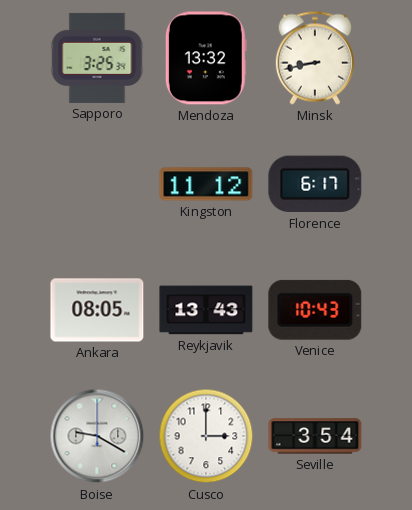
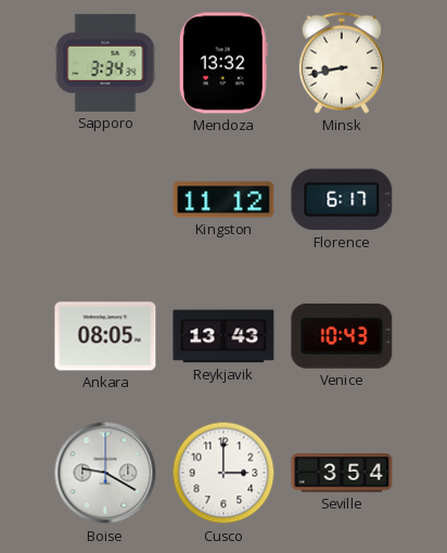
Sapporo: 3:25 -> 3:34
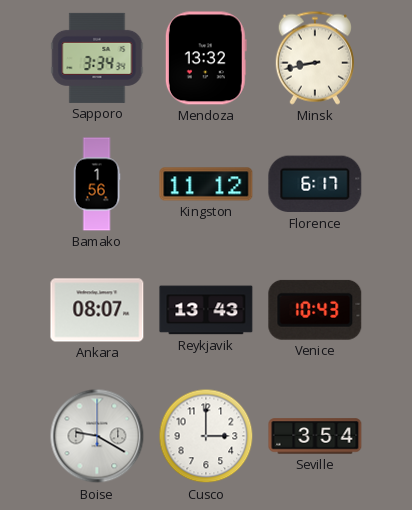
Bamako: none -> 1:56
Ankara: 08:05 -> 08:07
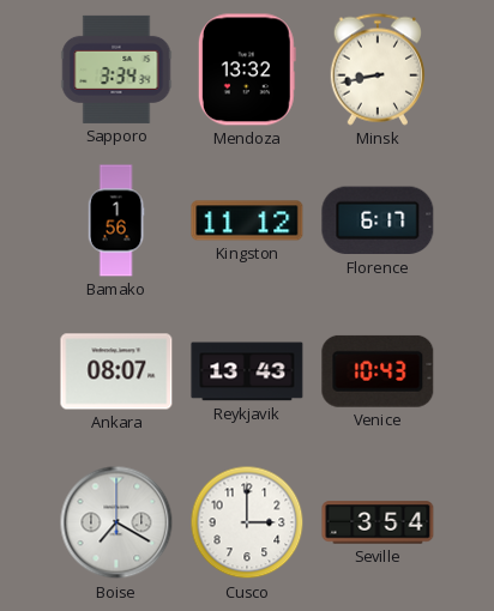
Boise: 9:20 -> 7:20
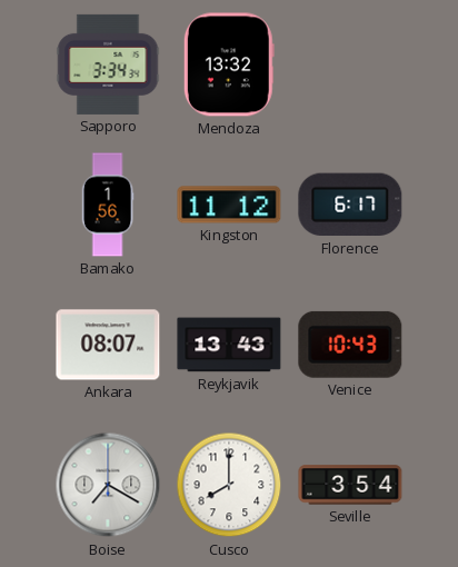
Minsk: 8:43 -> none
Cusco: 3:00 -> 8:00
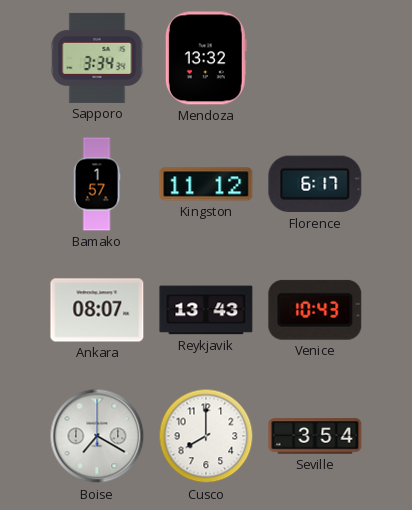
Bamako: 1:56 -> 1:57
